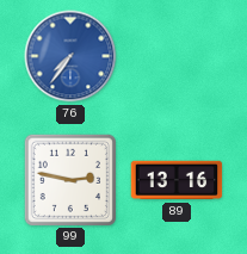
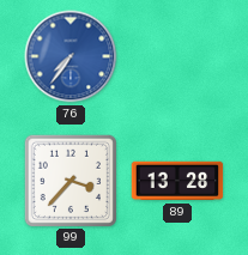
99: 2:47 -> 3:37
89: 13:16 -> 13:28
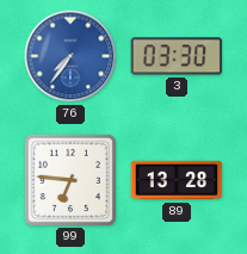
3: none -> 03:30
99: 3:37 -> 6:46
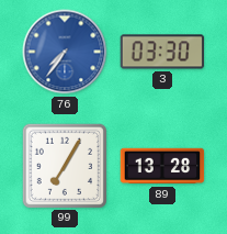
99: 6:46 -> 7:05
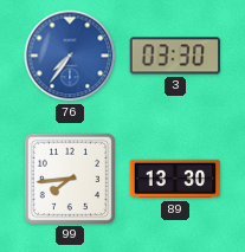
99: 7:05 -> 7:44
89: 13:28 -> 13:30
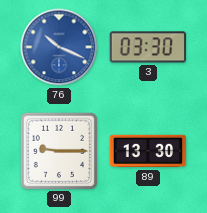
76: 7:36 -> 10:19
99: 7:44 -> 9:15
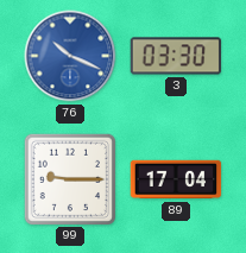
89: 13:30 -> 17:04
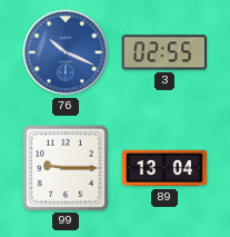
3: 03:30 -> 02:55
89: 17:04 -> 13:04
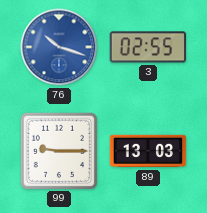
76: 10:19 -> 10:18
89: 13:04 -> 13:03
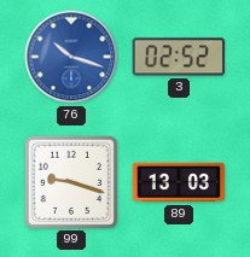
3: 02:55 -> 02:52
99: 9:15 -> 9:18
